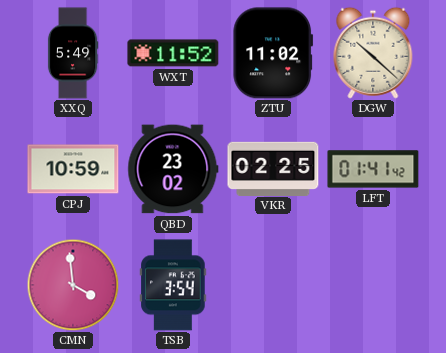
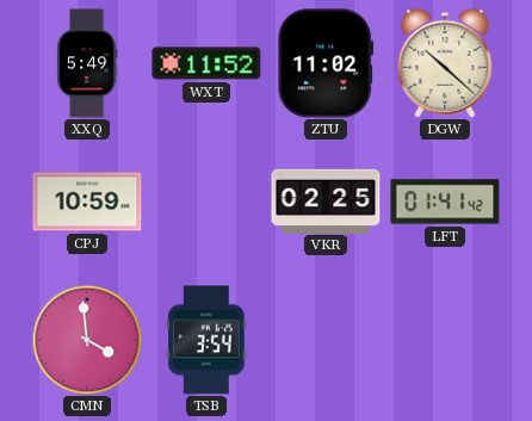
QBD: 23:02 -> none
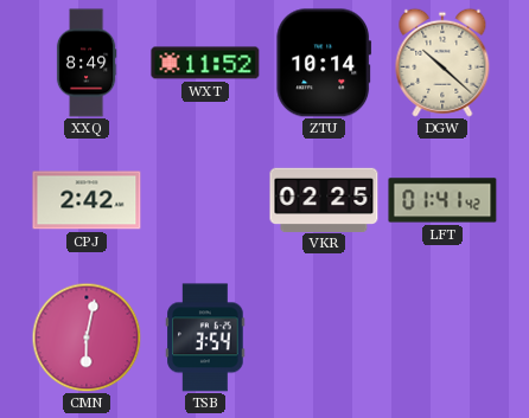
XXQ: 5:49 -> 8:49
ZTU: 11:02 -> 10:14
CPJ: 10:59 -> 2:42
CMN: 3:59 -> 6:02
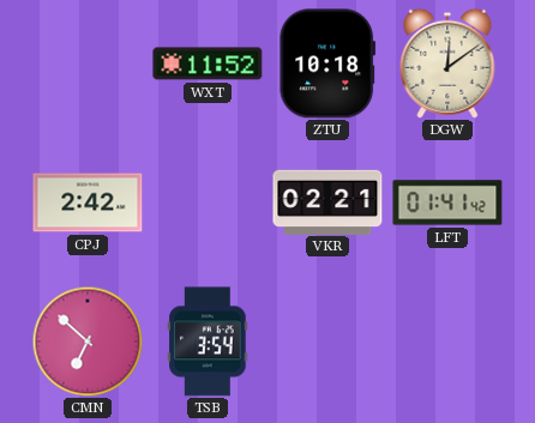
XXQ: 8:49 -> none
ZTU: 10:14 -> 10:18
DGW: 10:22 -> 12:09
VKR: 02:25 -> 02:21
CMN: 6:02 -> 6:52
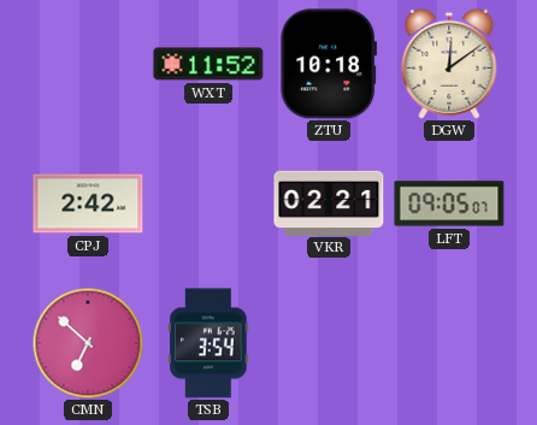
LFT: 01:41 -> 09:05
